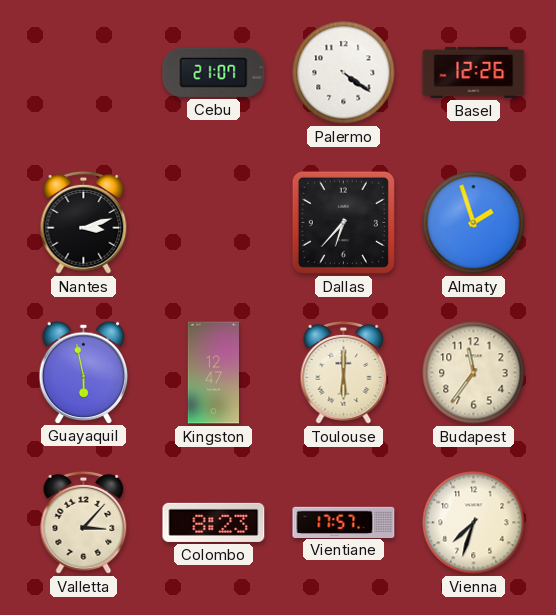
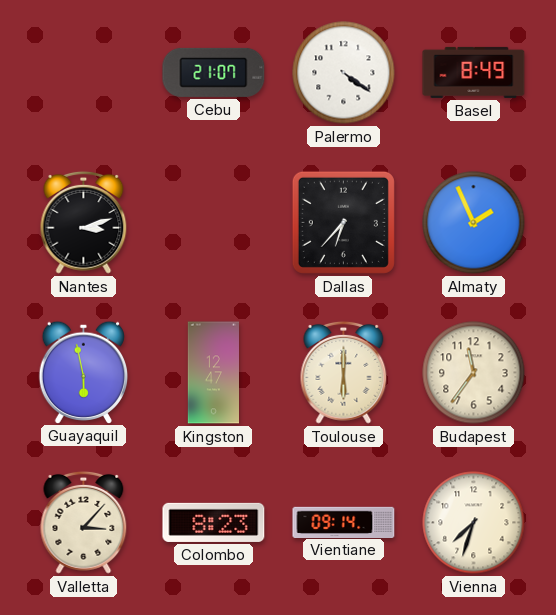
Basel: 12:26 -> 8:49
Almaty: 1:57 -> 1:56
Vientiane: 17:57 -> 09:14
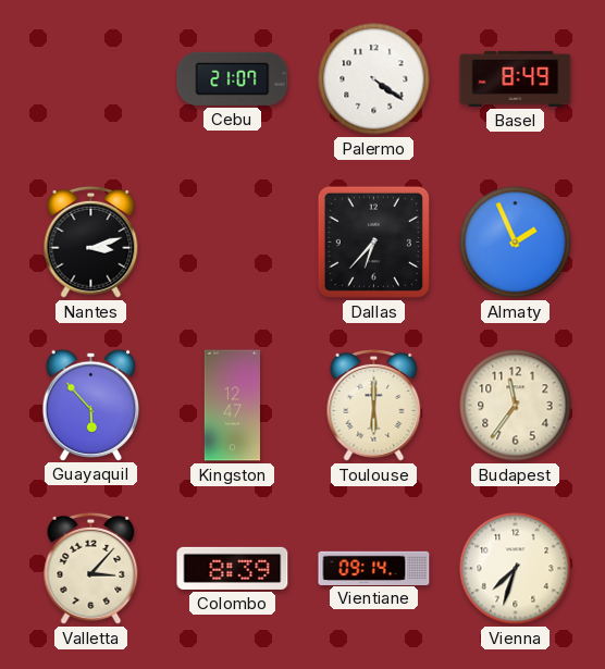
Guayaquil: 5:58 -> 5:53
Colombo: 8:23 -> 8:39
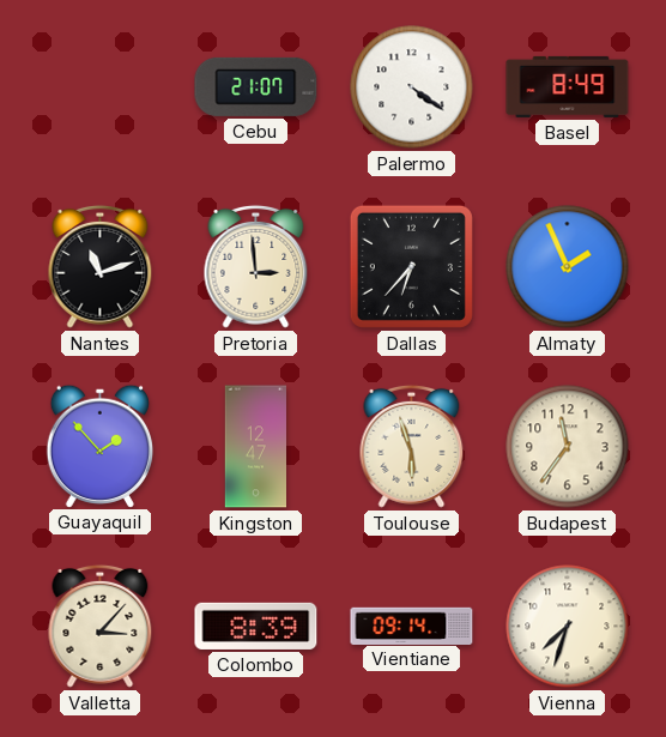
Nantes: 3:12 -> 11:12
Pretoria: none -> 2:59
Guayaquil: 5:53 -> 1:53
Toulouse: 6:00 -> 5:57
